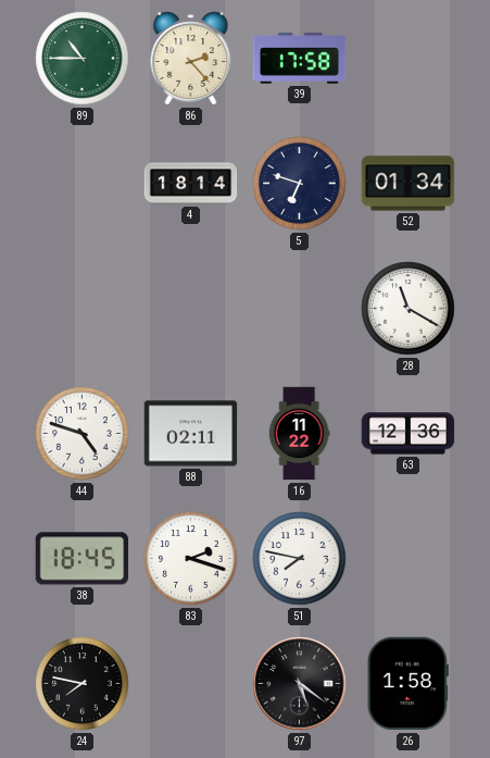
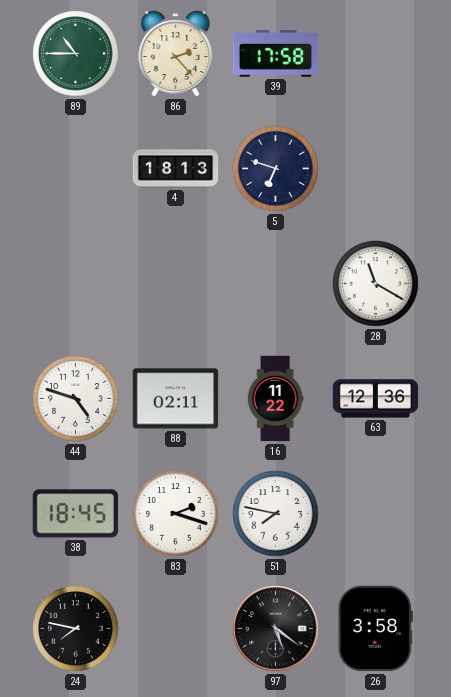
4: 18:14 -> 18:13
52: 01:34 -> none
26: 1:58 -> 3:58
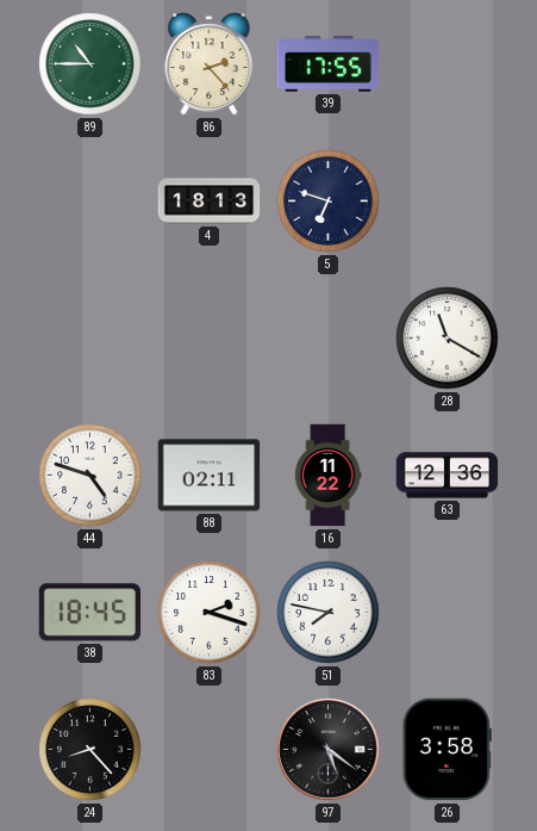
39: 17:58 -> 17:55
24: 7:47 -> 8:23
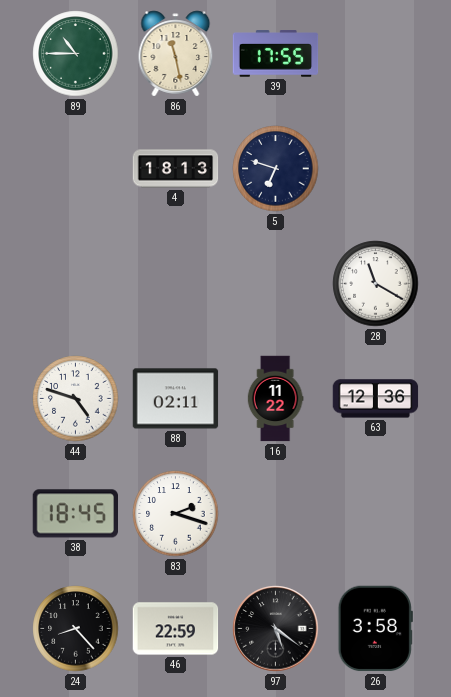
86: 2:23 -> 11:28
51: 7:47 -> none
46: none -> 22:59
